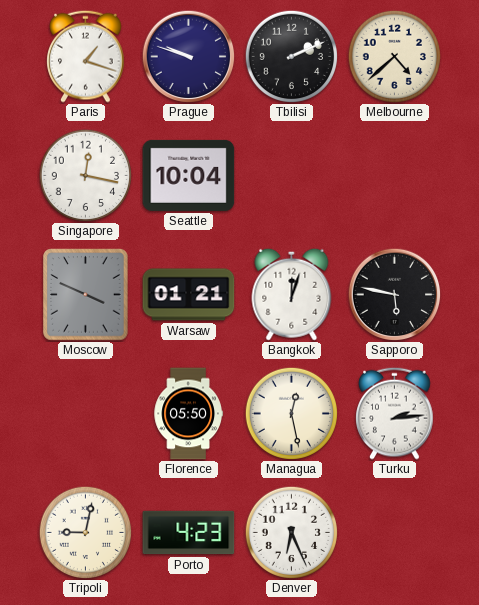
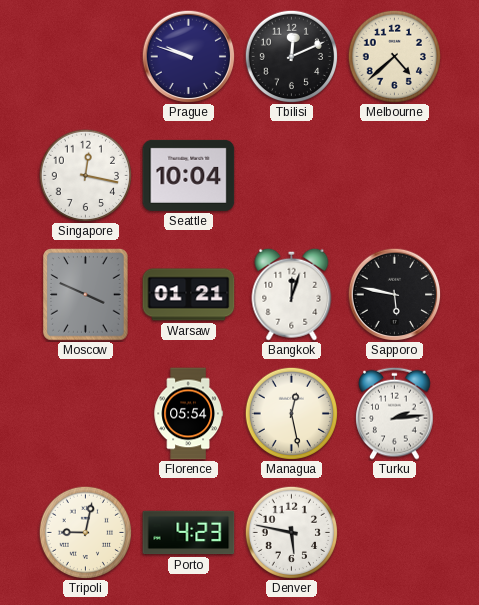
Paris: 1:18 -> none
Tbilisi: 2:11 -> 12:11
Florence: 05:50 -> 05:54
Denver: 6:26 -> 5:47
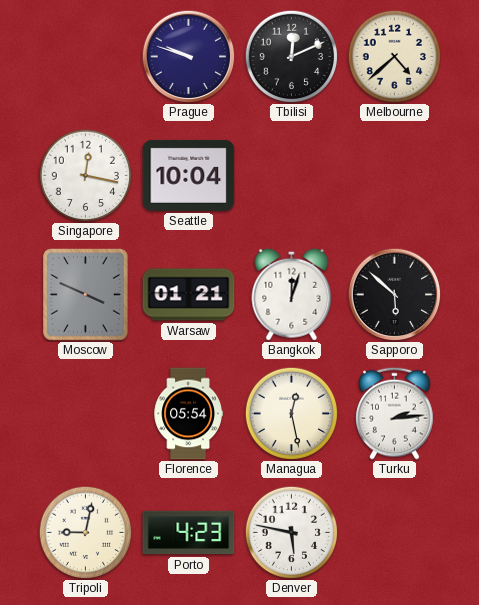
Sapporo: 5:47 -> 5:52
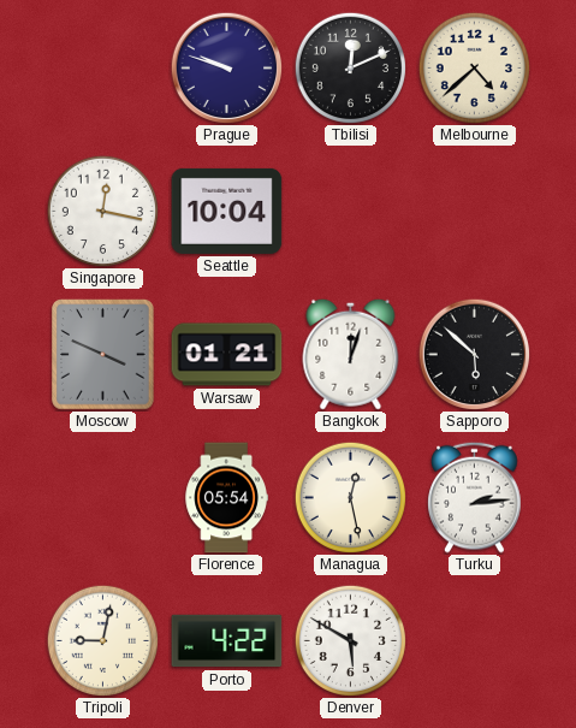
Porto: 4:23 -> 4:22
Denver: 5:47 -> 5:50
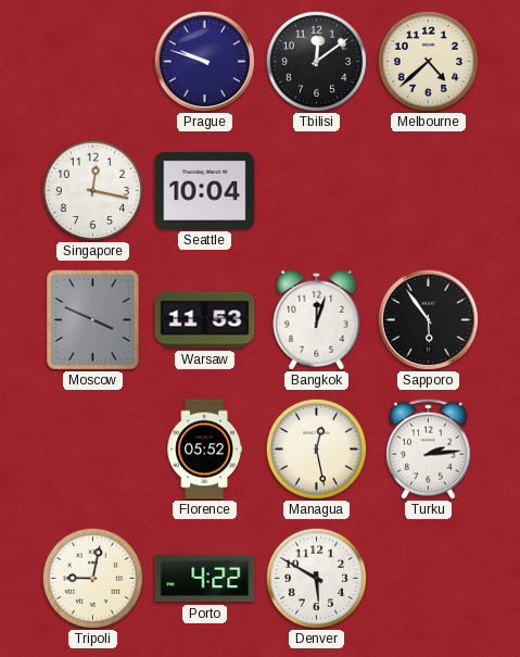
Tbilisi: 12:11 -> 12:09
Warsaw: 01:21 -> 11:53
Sapporo: 5:52 -> 5:54
Florence: 05:54 -> 05:52
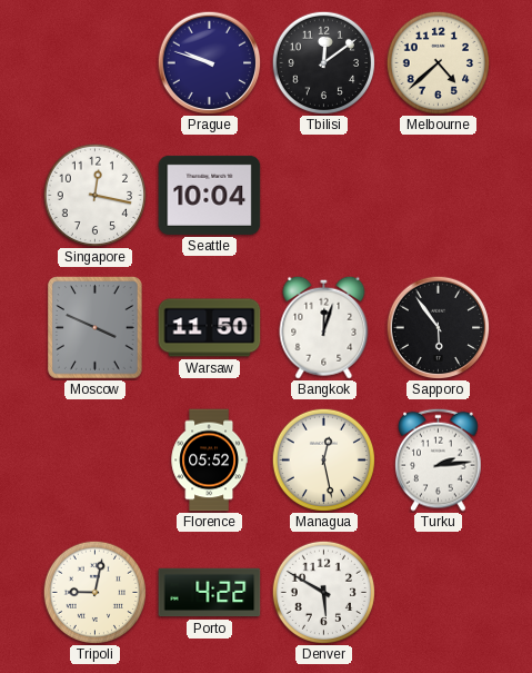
Warsaw: 11:53 -> 11:50
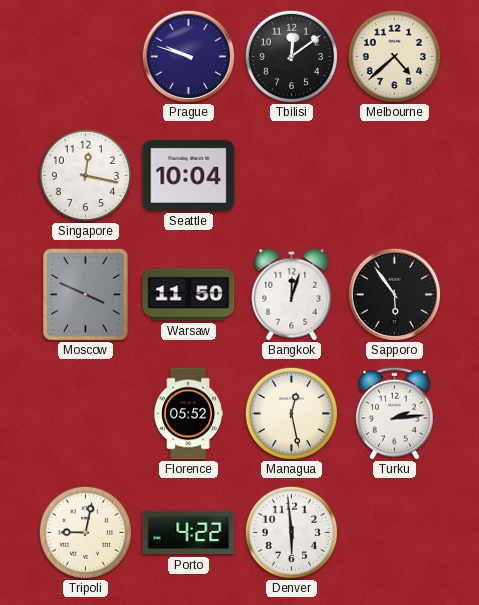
Denver: 5:50 -> 5:59
